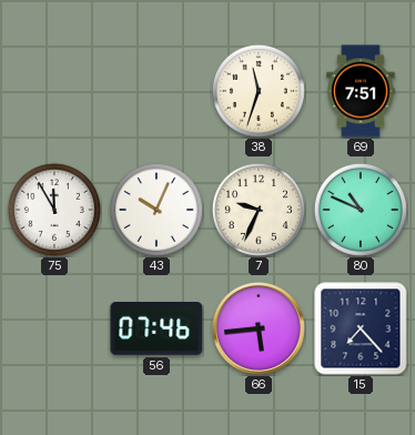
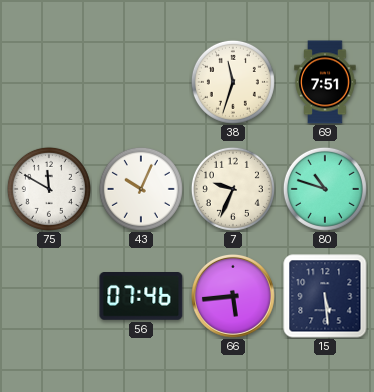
75: 11:55 -> 11:50
80: 10:49 -> 10:48
15: 7:23 -> 5:29
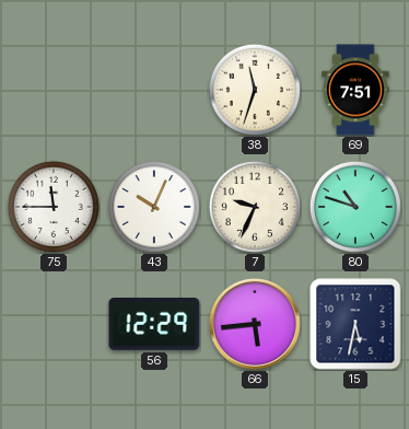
75: 11:50 -> 11:45
56: 07:46 -> 12:29
15: 5:29 -> 5:32
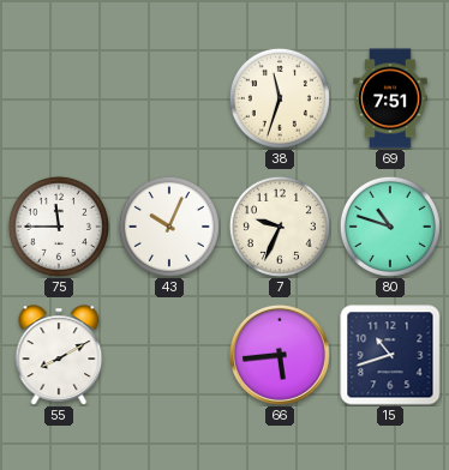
55: none -> 8:10
56: 12:29 -> none
15: 5:32 -> 10:42
